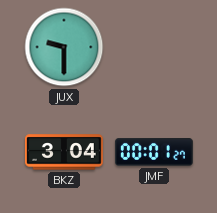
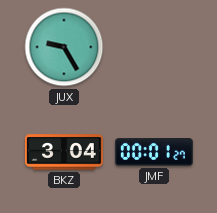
JUX: 9:30 -> 9:25
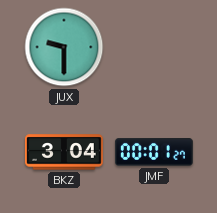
JUX: 9:25 -> 9:30
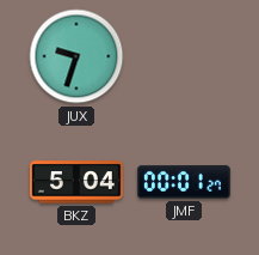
JUX: 9:30 -> 9:33
BKZ: 3:04 -> 5:04
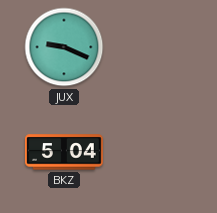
JUX: 9:33 -> 9:19
JMF: 00:01 -> none
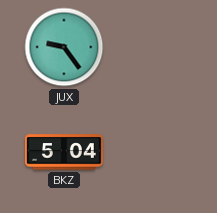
JUX: 9:19 -> 9:24
